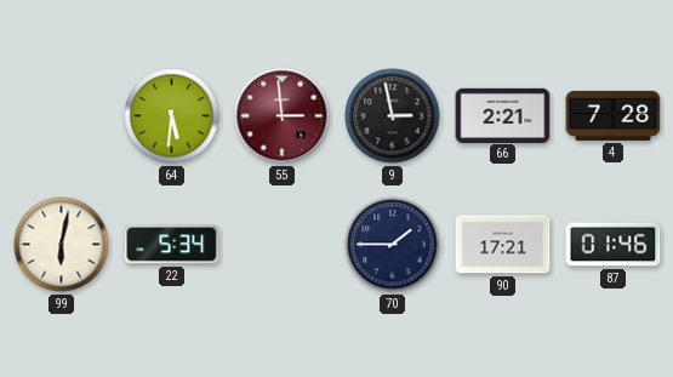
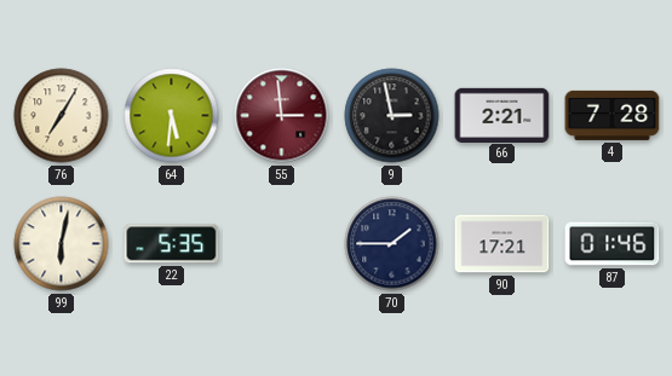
76: none -> 7:05
22: 5:34 -> 5:35
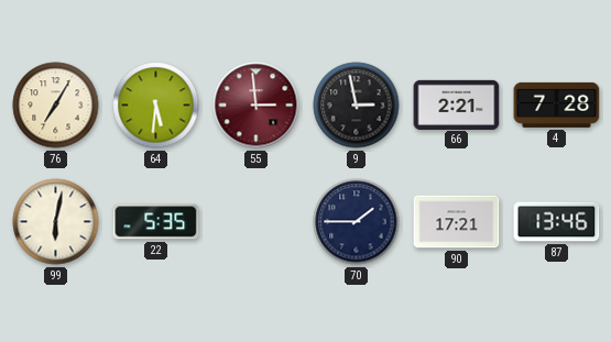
87: 01:46 -> 13:46
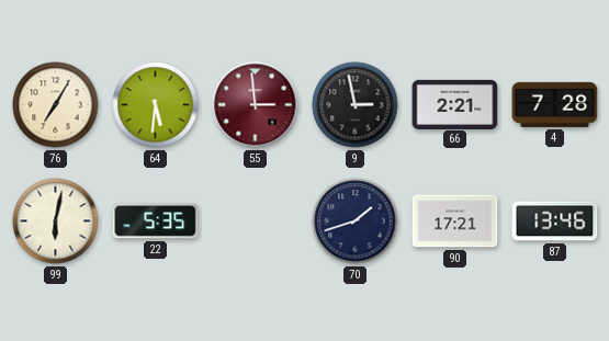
70: 1:45 -> 1:42
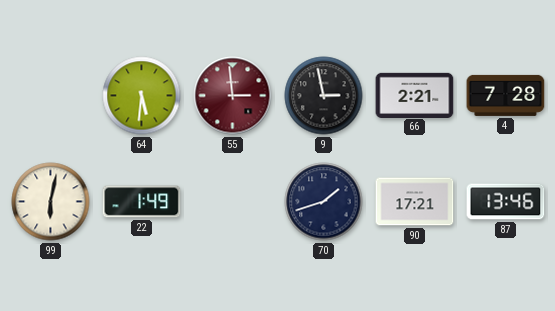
76: 7:05 -> none
22: 5:35 -> 1:49
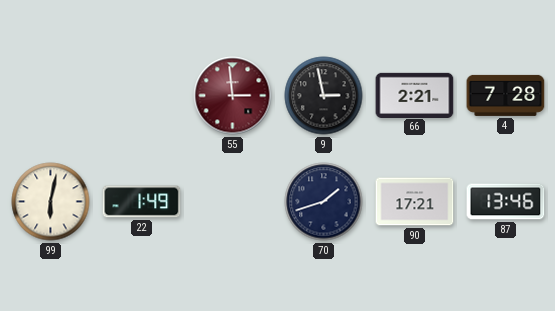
64: 5:31 -> none
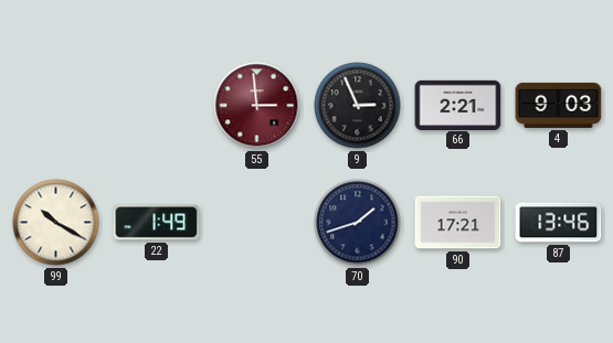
9: 2:58 -> 2:56
4: 7:28 -> 9:03
99: 6:02 -> 10:20
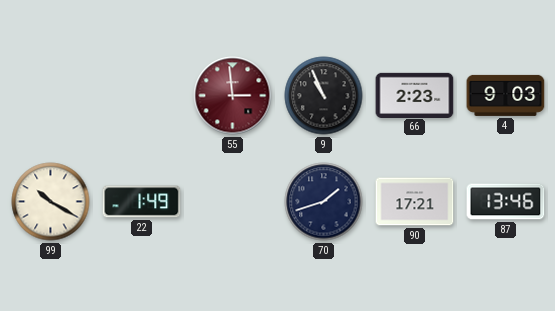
9: 2:56 -> 10:56
66: 2:21 -> 2:23
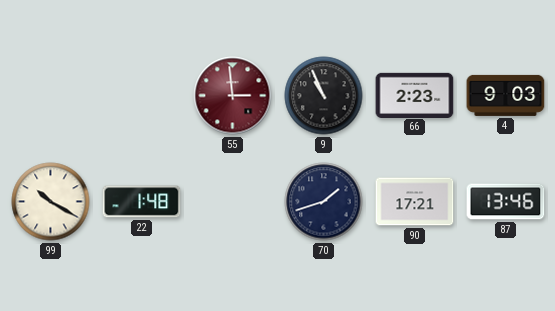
22: 1:49 -> 1:48
